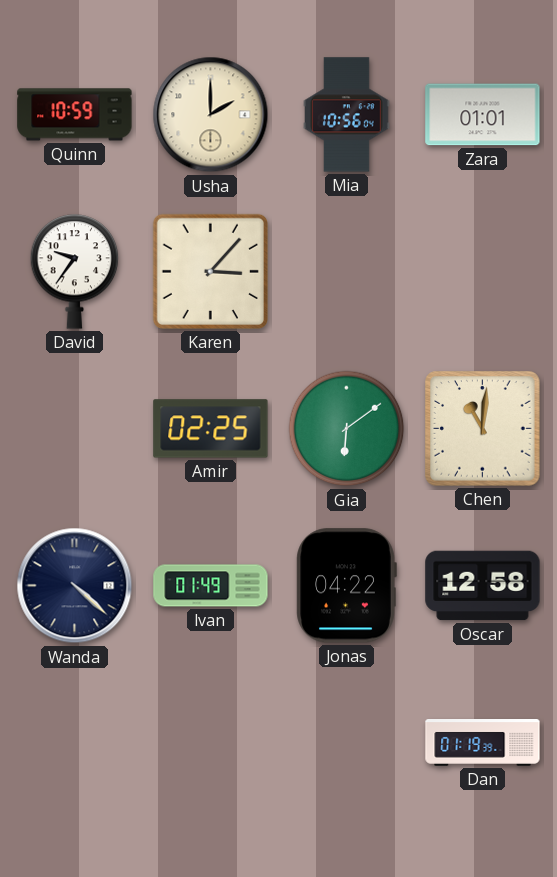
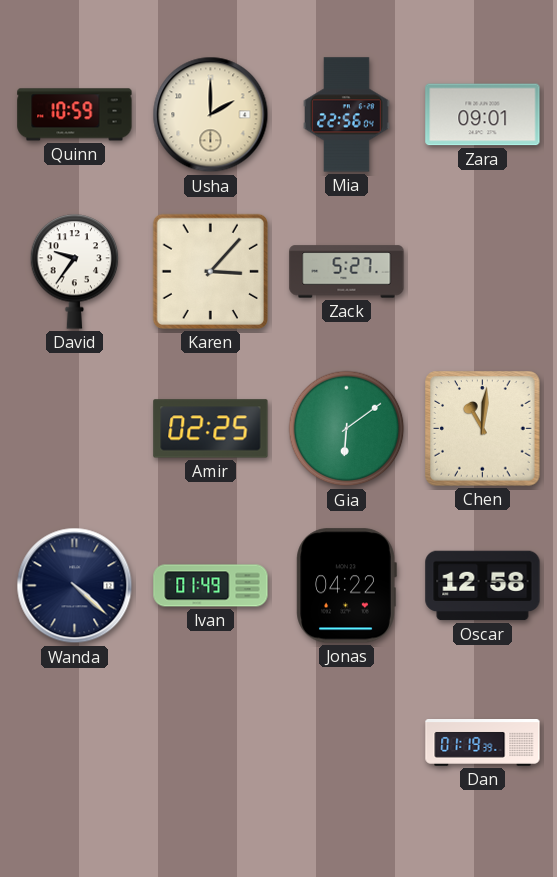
Mia: 10:56 -> 22:56
Zara: 01:01 -> 09:01
Zack: none -> 5:27
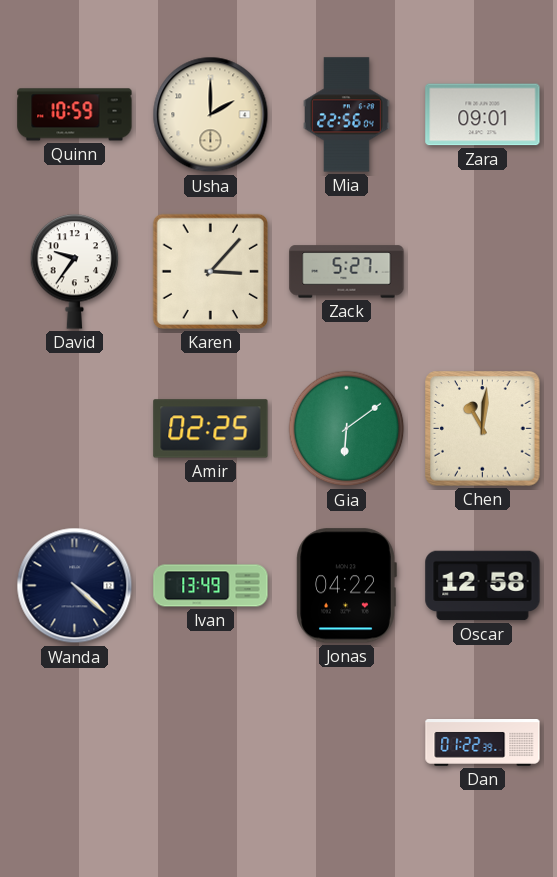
Ivan: 01:49 -> 13:49
Dan: 01:19 -> 01:22
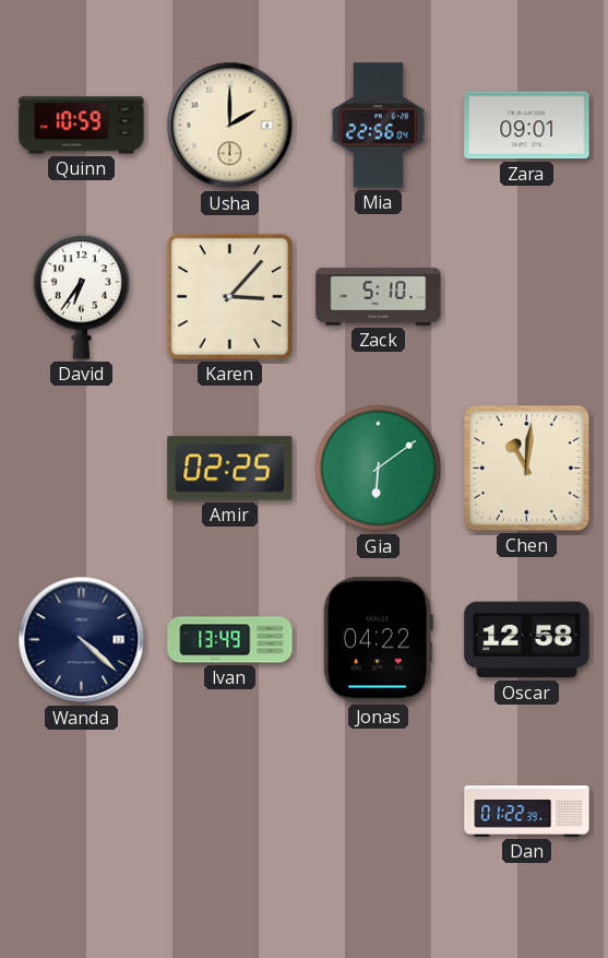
David: 9:36 -> 6:36
Zack: 5:27 -> 5:10
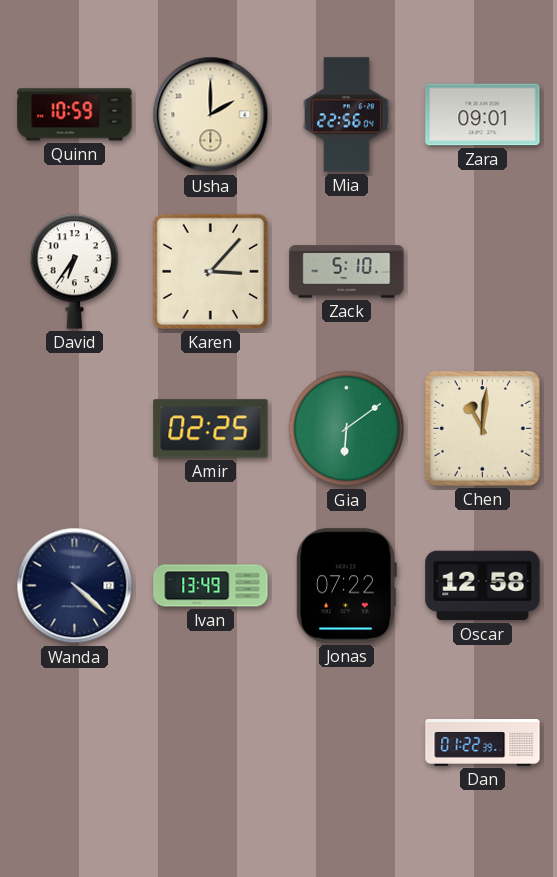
Jonas: 04:22 -> 07:22
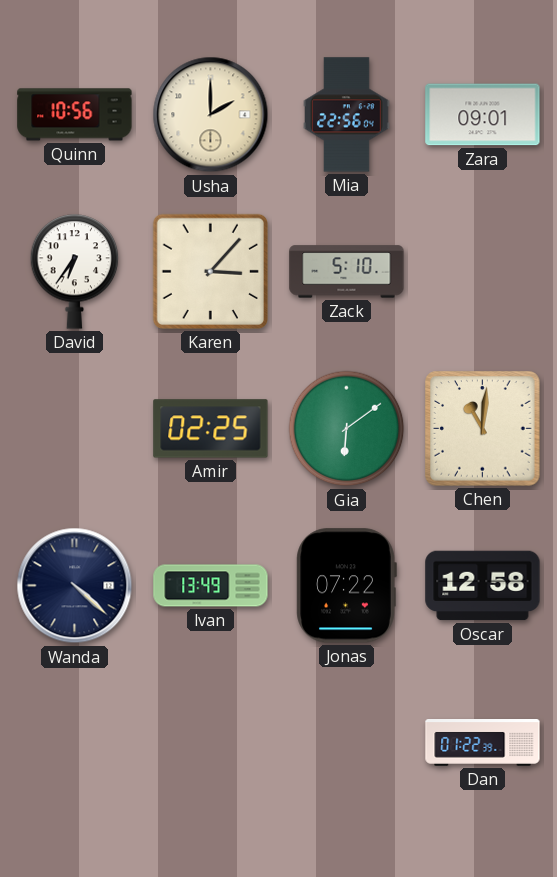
Quinn: 10:59 -> 10:56
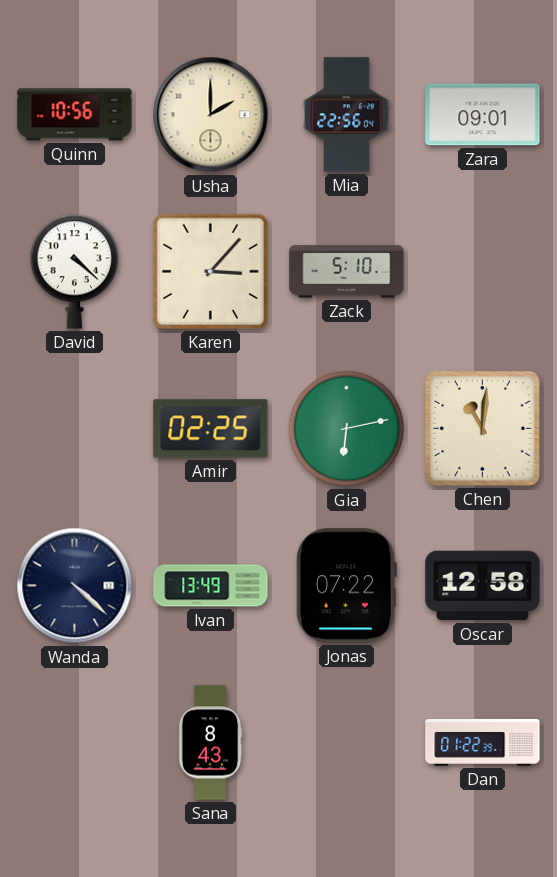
David: 6:36 -> 4:22
Gia: 6:09 -> 6:13
Sana: none -> 8:43
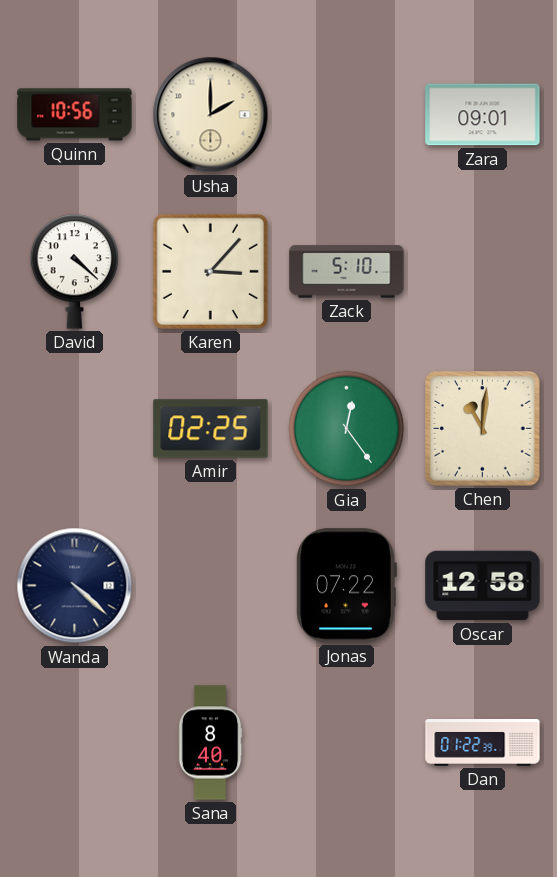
Mia: 22:56 -> none
Gia: 6:13 -> 12:24
Ivan: 13:49 -> none
Sana: 8:43 -> 8:40
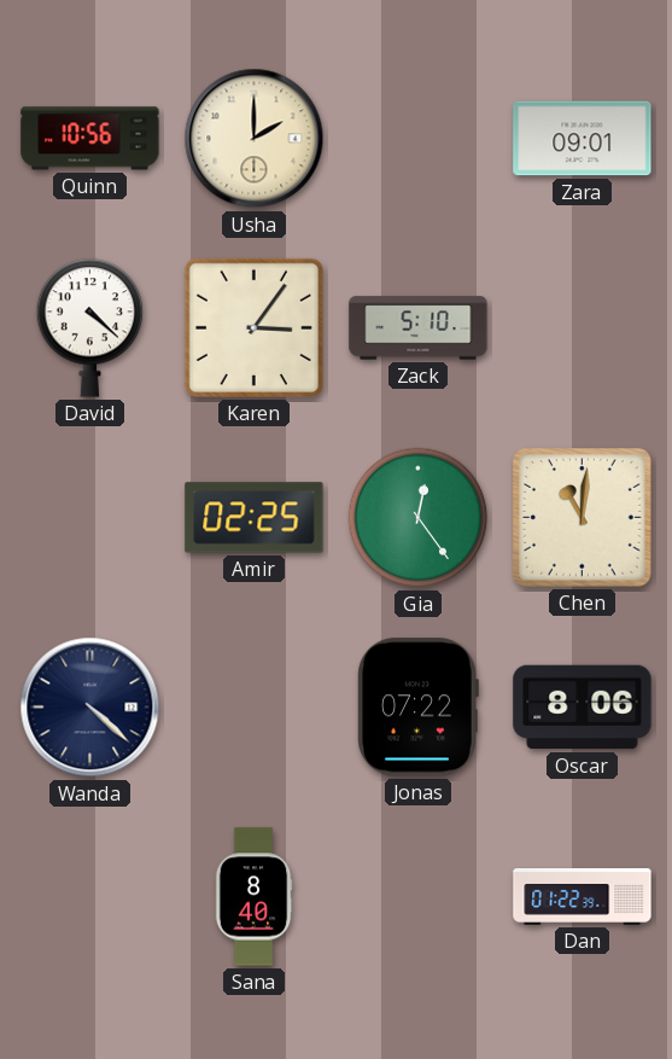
Karen: 3:07 -> 3:06
Oscar: 12:58 -> 8:06
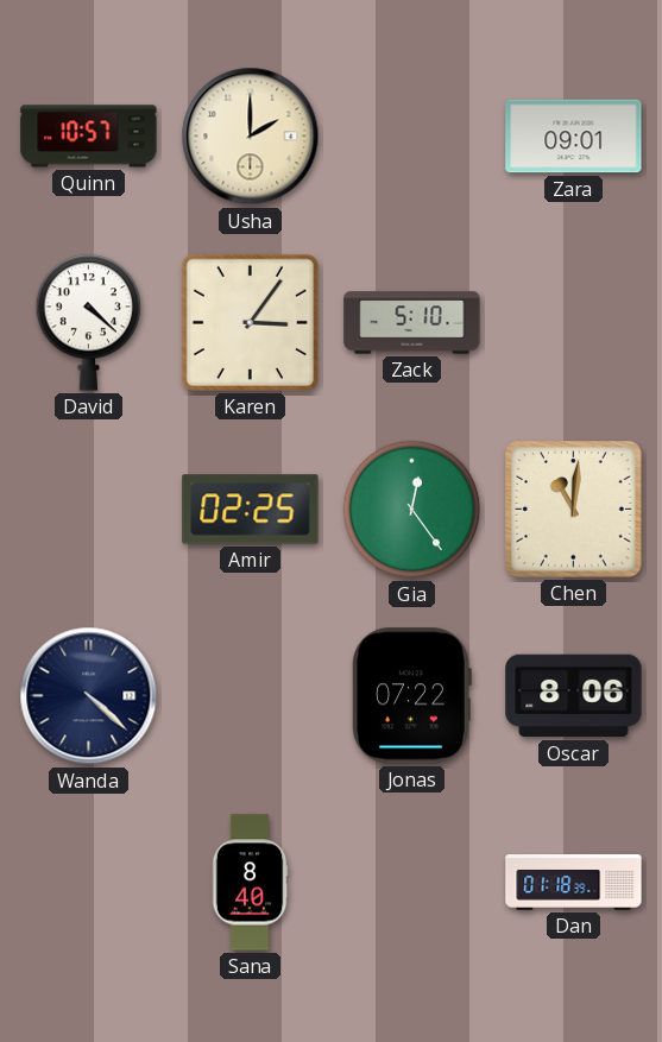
Quinn: 10:56 -> 10:57
Dan: 01:22 -> 01:18
